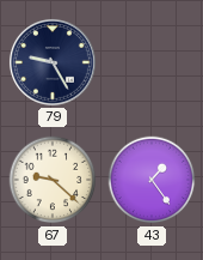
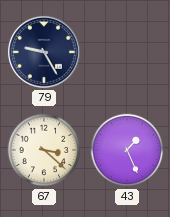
67: 9:22 -> 3:22
43: 1:24 -> 1:26
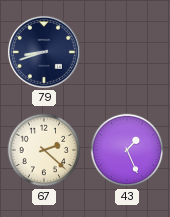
79: 9:25 -> 8:42
67: 3:22 -> 2:22
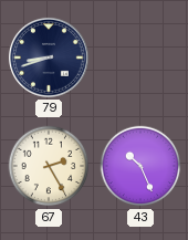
67: 2:22 -> 2:25
43: 1:26 -> 10:26
